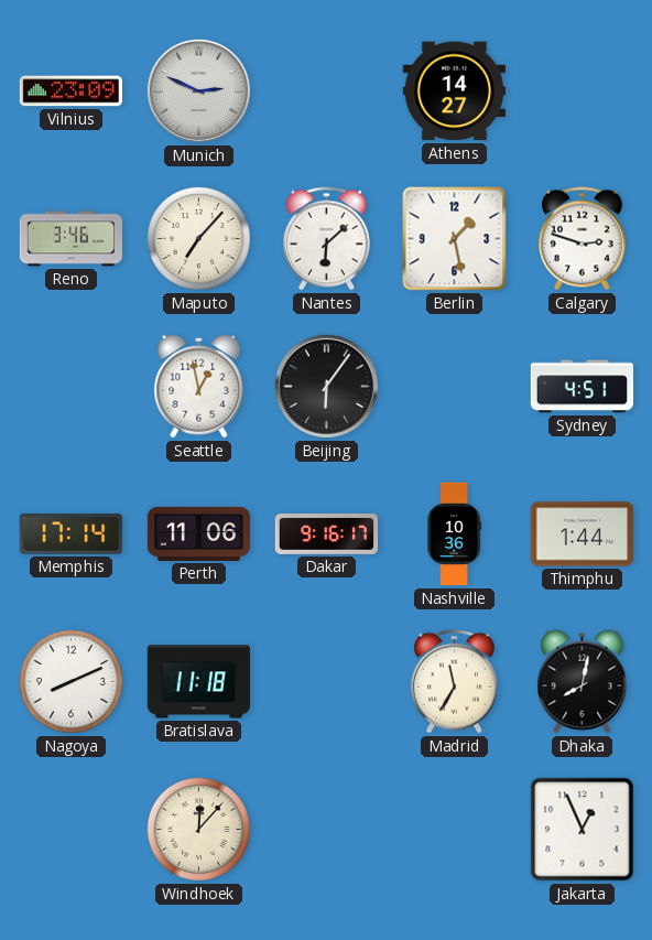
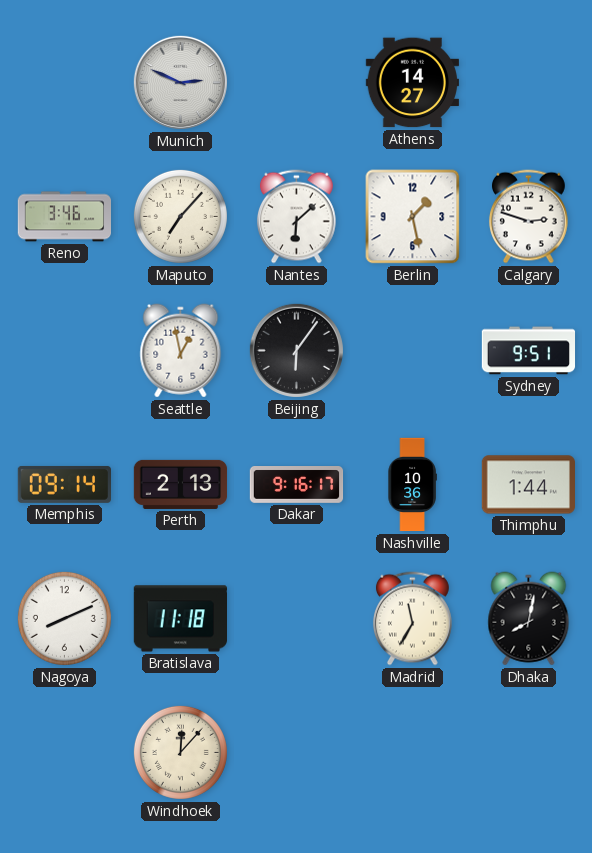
Vilnius: 23:09 -> none
Sydney: 4:51 -> 9:51
Memphis: 17:14 -> 09:14
Perth: 11:06 -> 2:13
Jakarta: 12:56 -> none
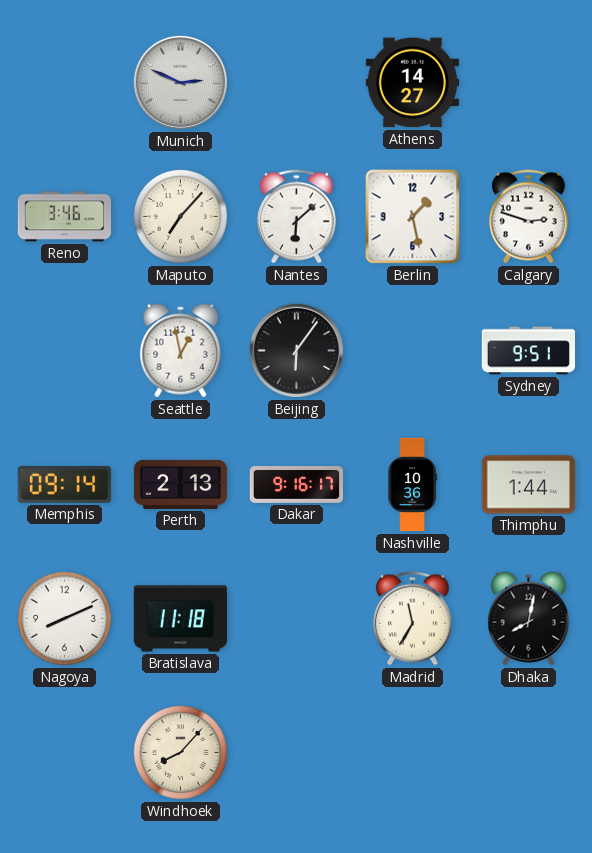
Windhoek: 12:07 -> 8:07
